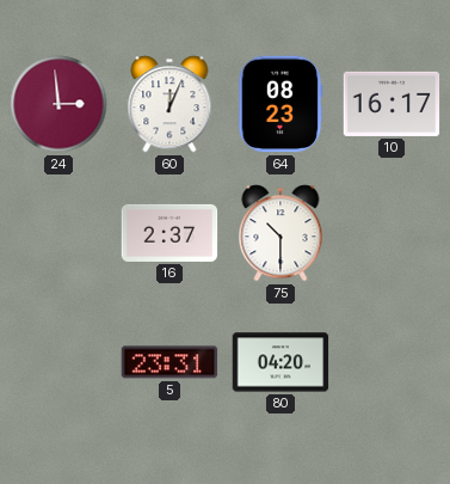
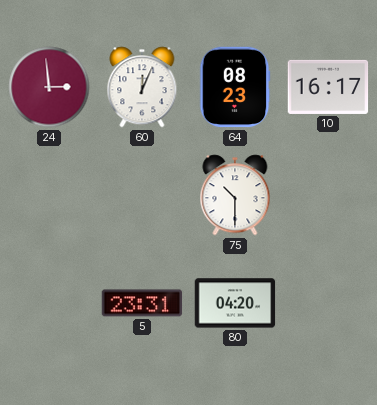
16: 2:37 -> none
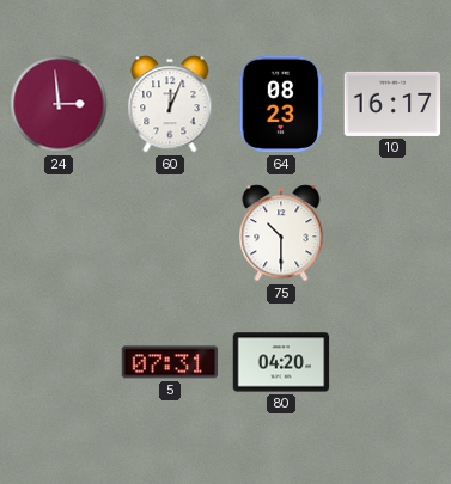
5: 23:31 -> 07:31
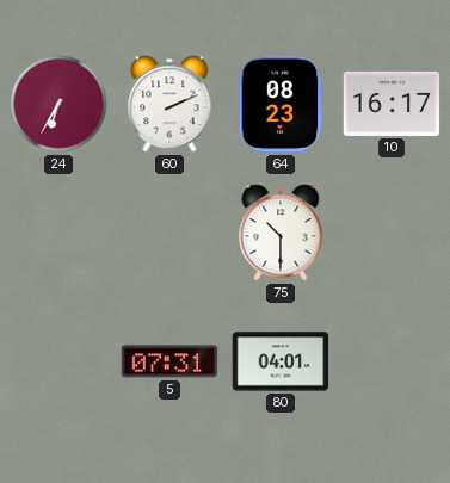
24: 2:59 -> 6:35
60: 12:04 -> 2:11
80: 04:20 -> 04:01
